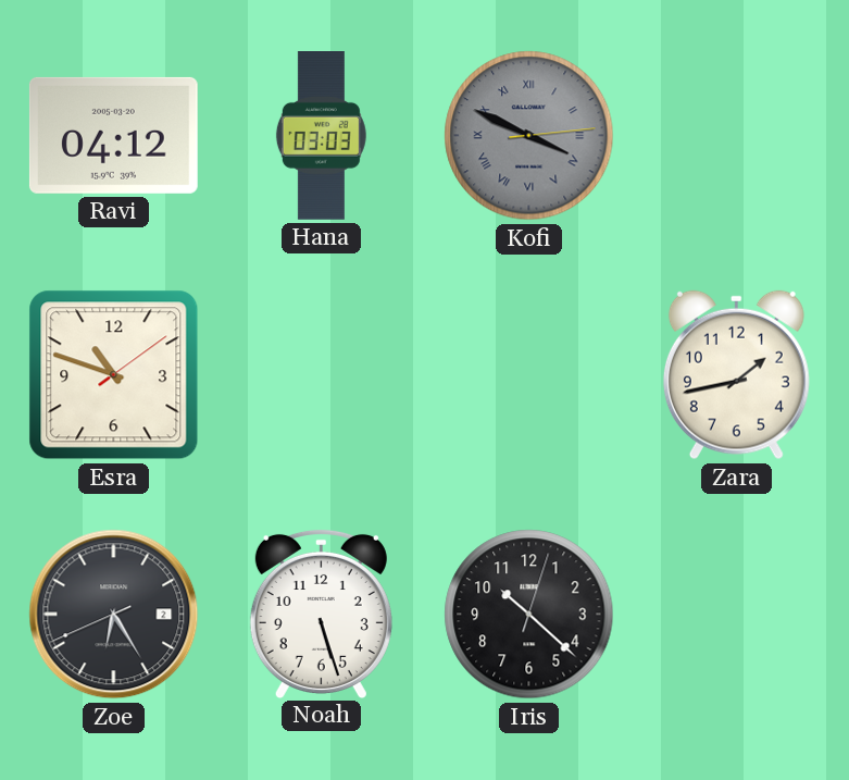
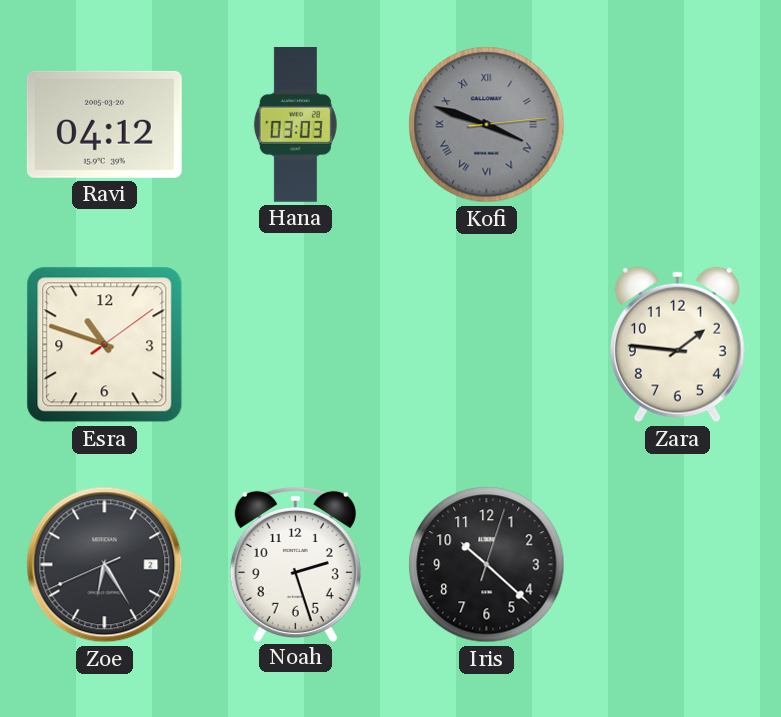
Kofi: 3:49 -> 3:48
Zara: 1:43 -> 1:46
Noah: 5:27 -> 2:27
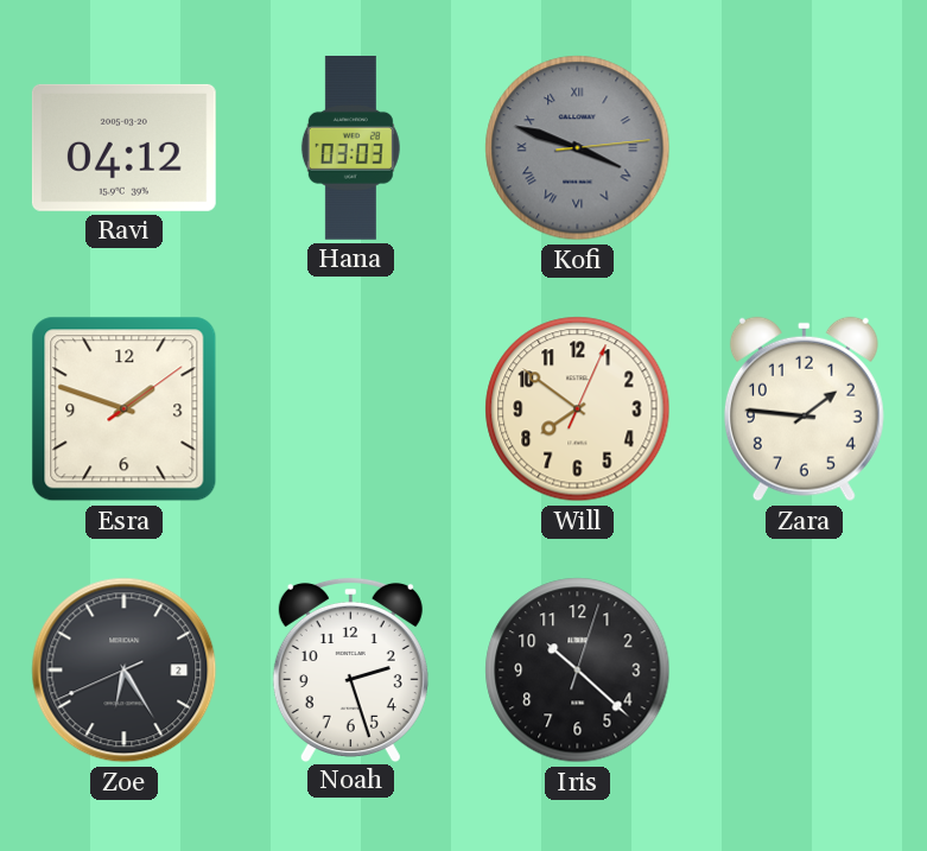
Esra: 10:48 -> 1:48
Will: none -> 7:51
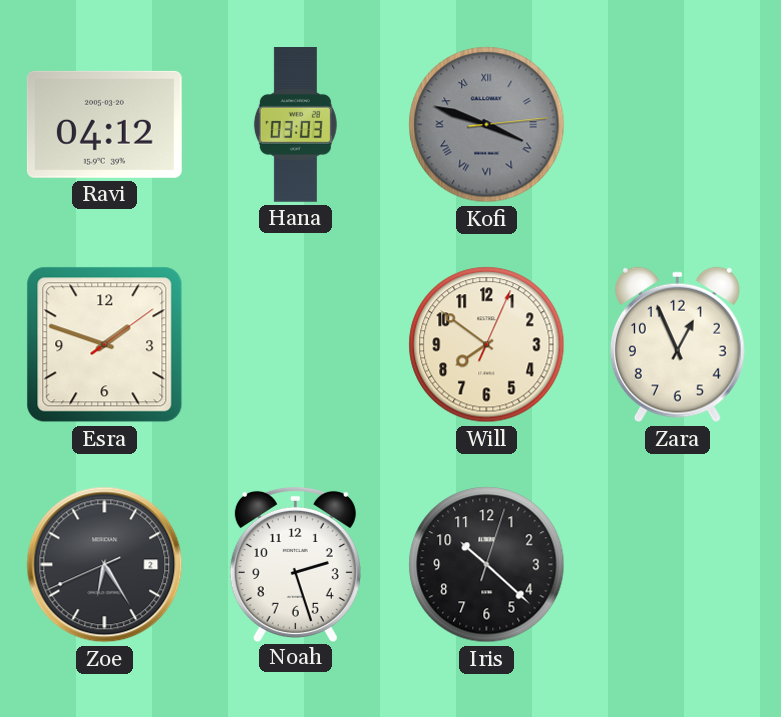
Zara: 1:46 -> 12:56
